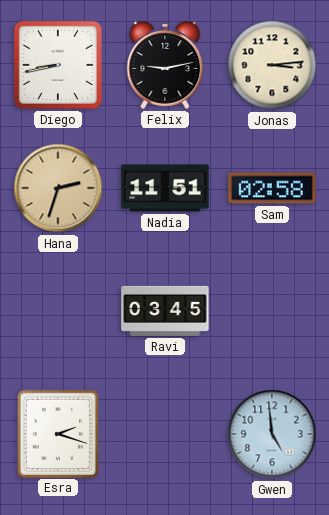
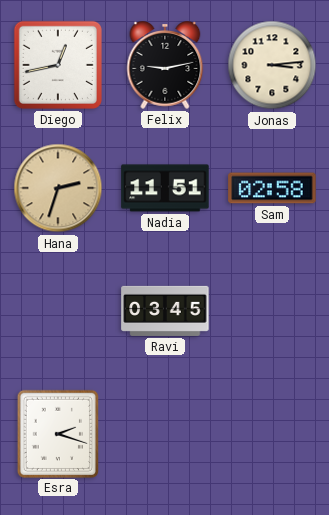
Diego: 8:43 -> 12:43
Gwen: 4:59 -> none
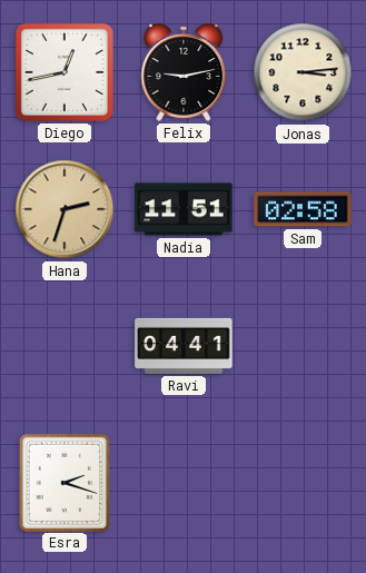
Ravi: 03:45 -> 04:41
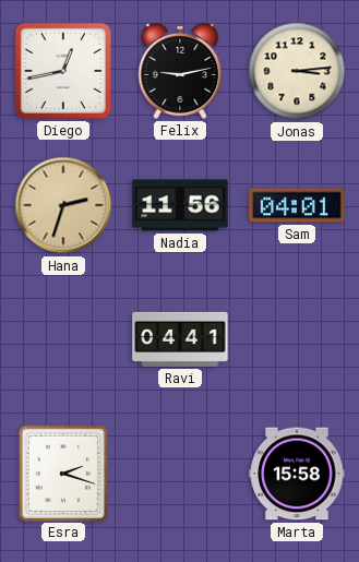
Nadia: 11:51 -> 11:56
Sam: 02:58 -> 04:01
Marta: none -> 15:58
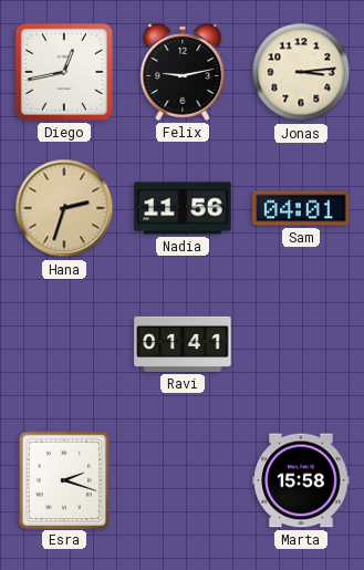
Ravi: 04:41 -> 01:41
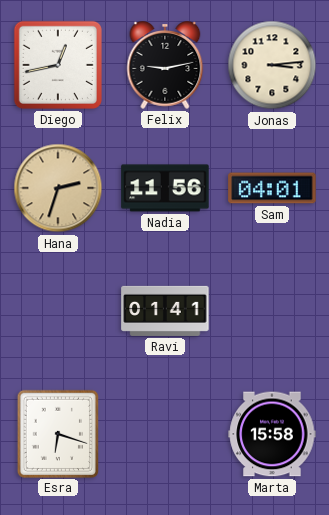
Esra: 2:18 -> 6:18
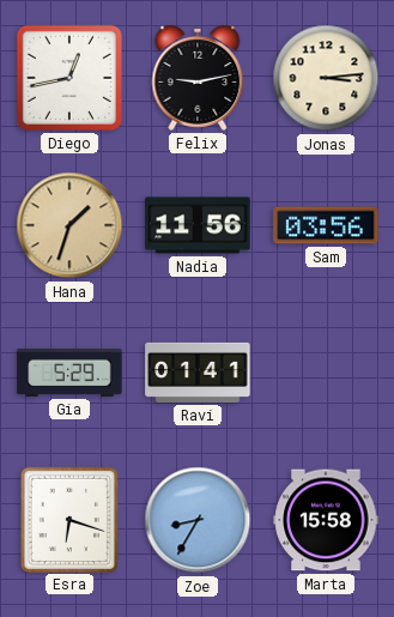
Hana: 2:33 -> 1:33
Sam: 04:01 -> 03:56
Gia: none -> 5:29
Zoe: none -> 8:35
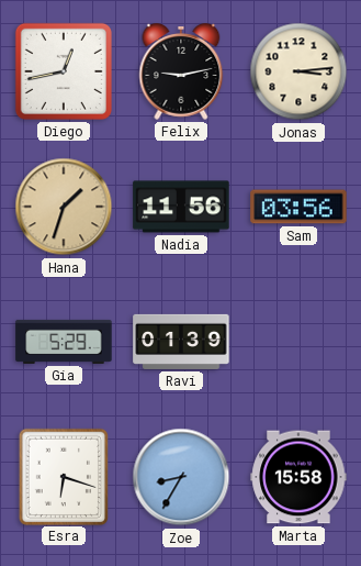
Ravi: 01:41 -> 01:39
